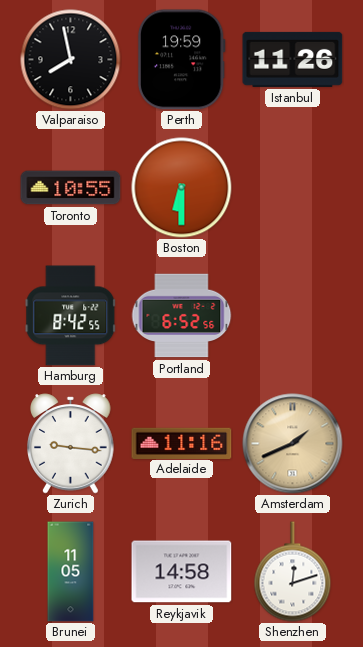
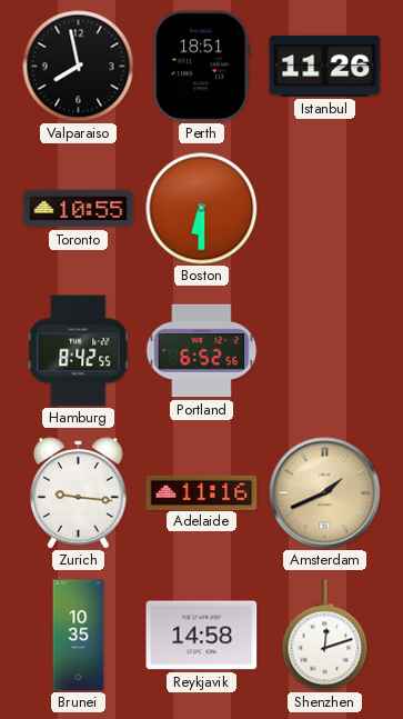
Perth: 19:59 -> 18:51
Brunei: 11:05 -> 10:35
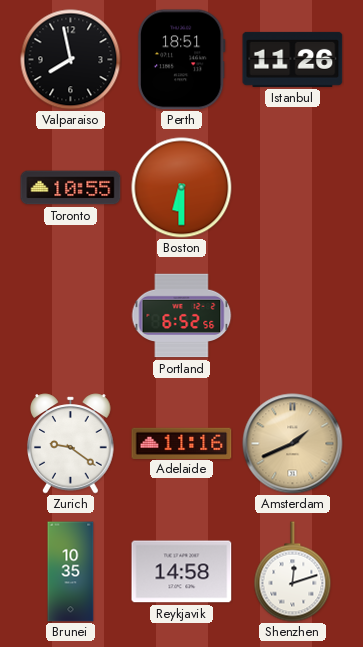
Hamburg: 8:42 -> none
Zurich: 9:16 -> 9:21
